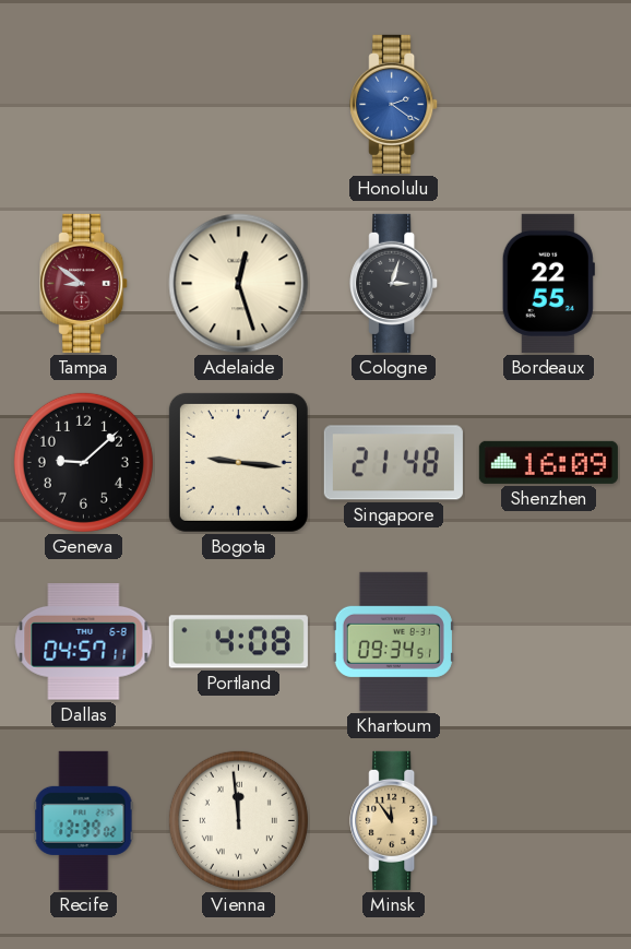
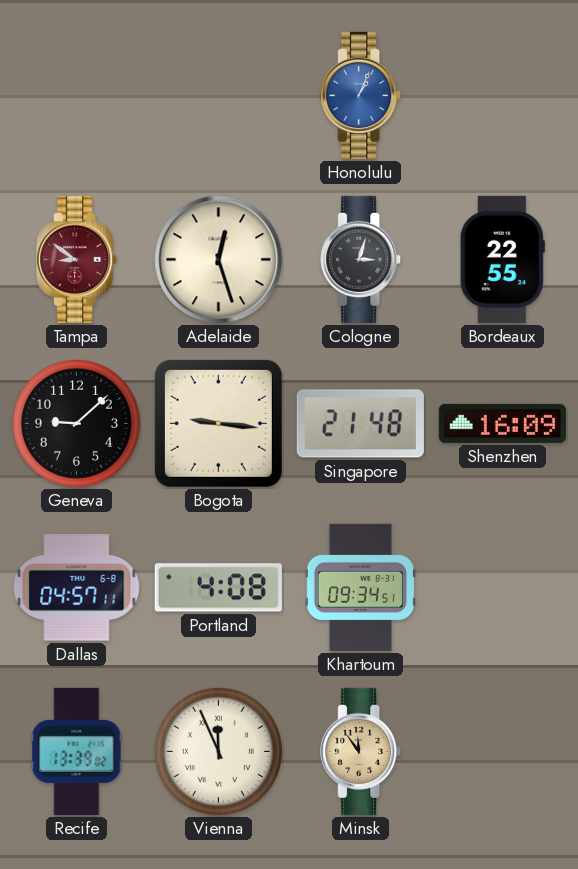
Honolulu: 2:21 -> 1:04
Vienna: 11:59 -> 11:56
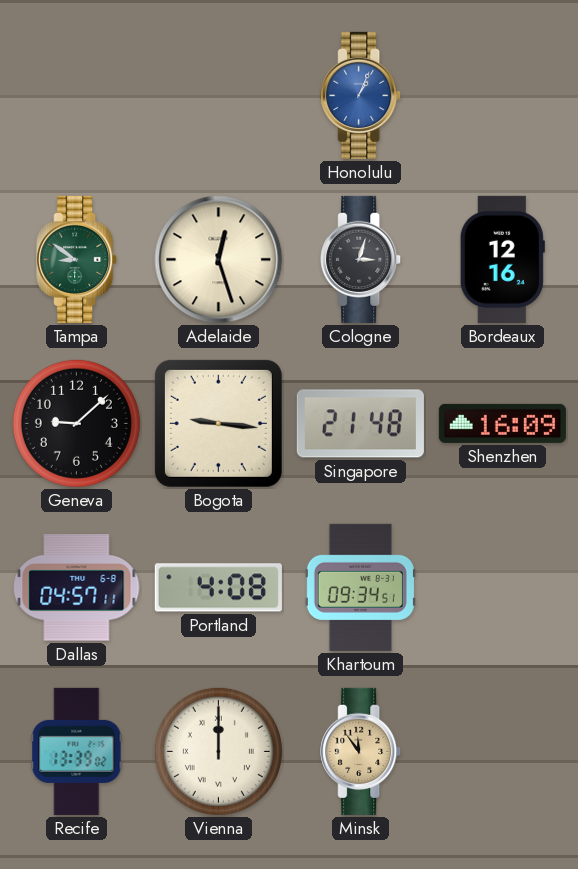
Tampa dial: burgundy -> green
Bordeaux: 22:55 -> 12:16
Vienna: 11:56 -> 12:00
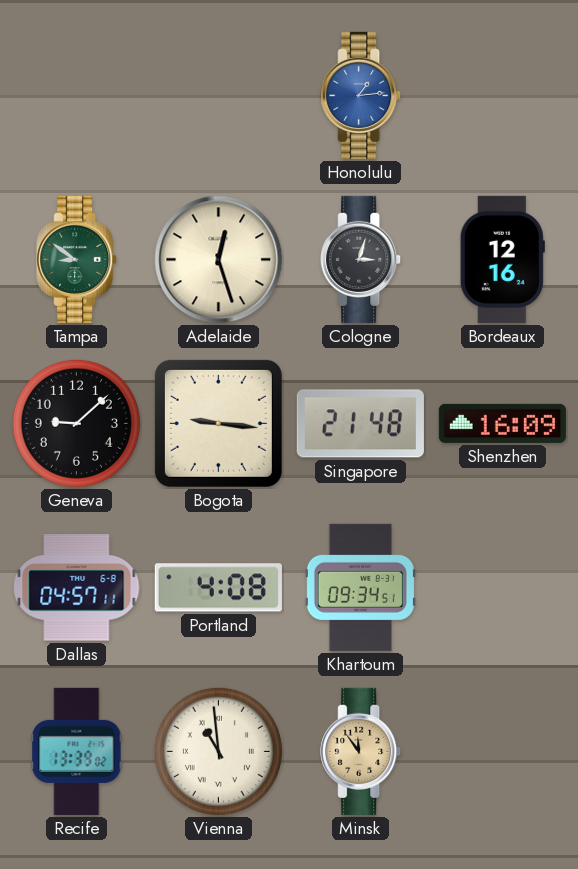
Honolulu: 1:04 -> 1:14
Vienna: 12:00 -> 10:59
